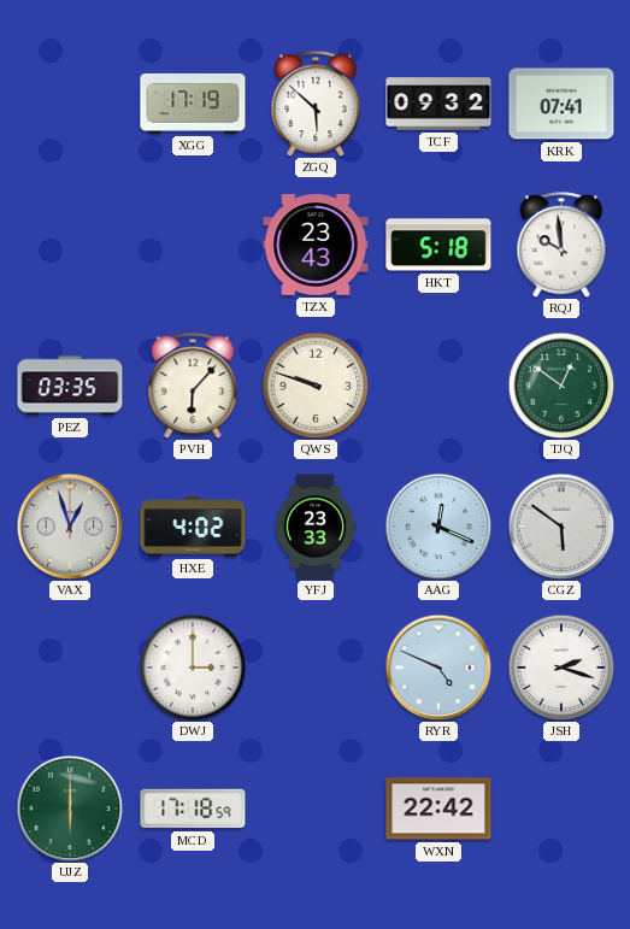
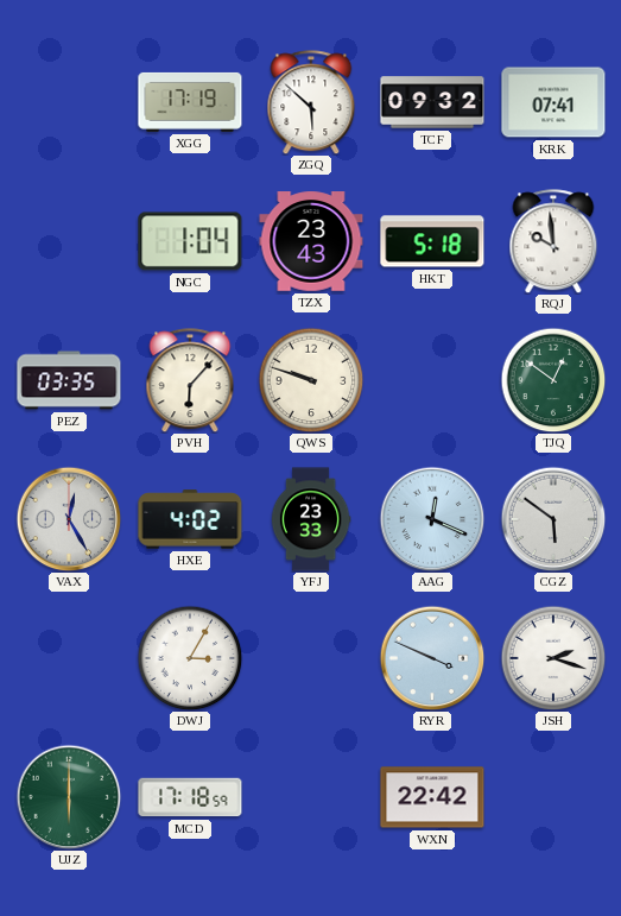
NGC: none -> 1:04
VAX: 12:57 -> 12:25
DWJ: 3:00 -> 3:05
RYR: 4:49 -> 3:49
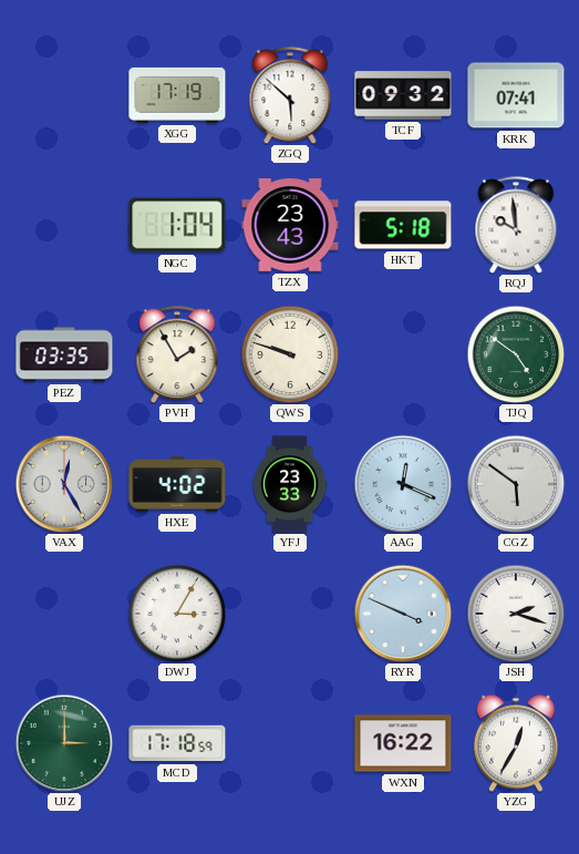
PVH: 6:07 -> 1:55
TJQ: 12:51 -> 4:51
UJZ: 6:00 -> 3:00
WXN: 22:42 -> 16:22
YZG: none -> 12:35
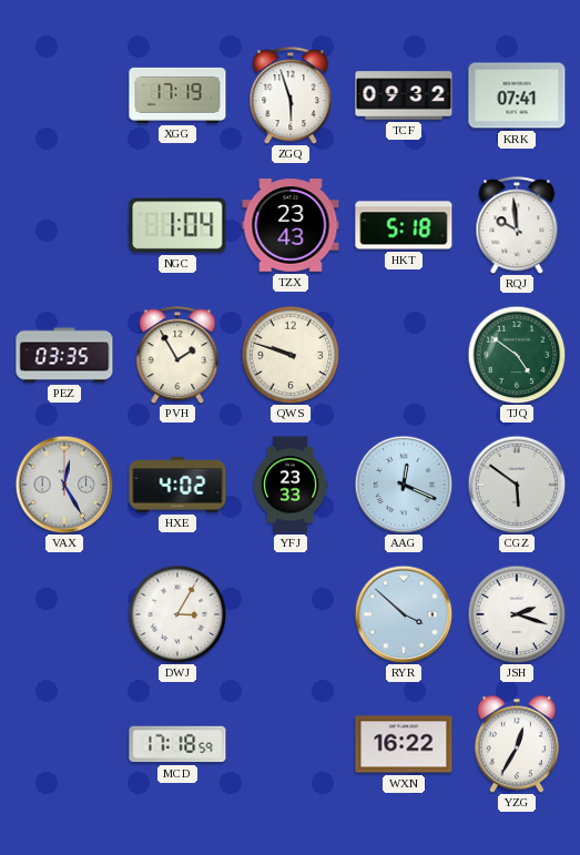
ZGQ: 5:52 -> 5:57
RYR: 3:49 -> 3:52
UJZ: 3:00 -> none
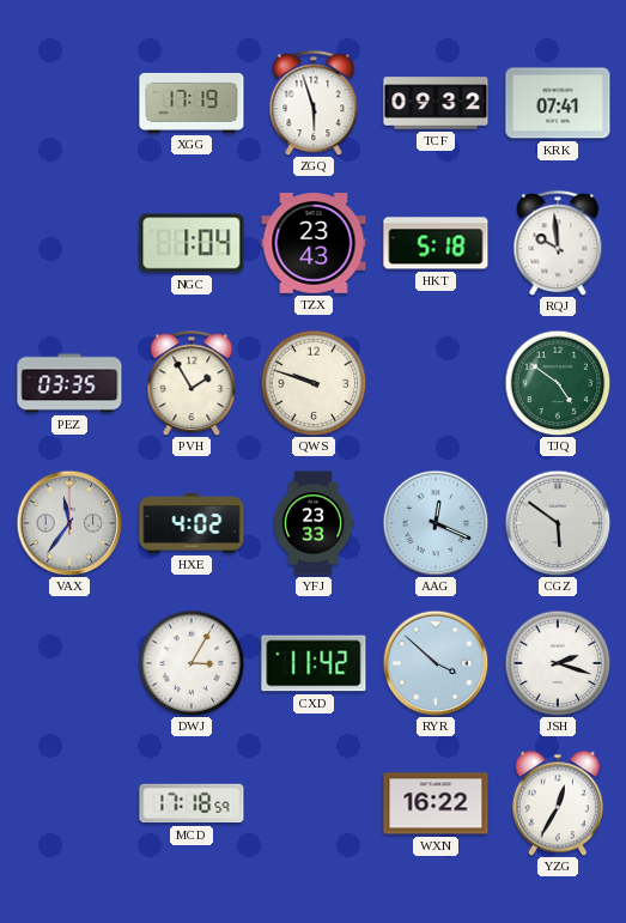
VAX: 12:25 -> 11:36
CXD: none -> 11:42
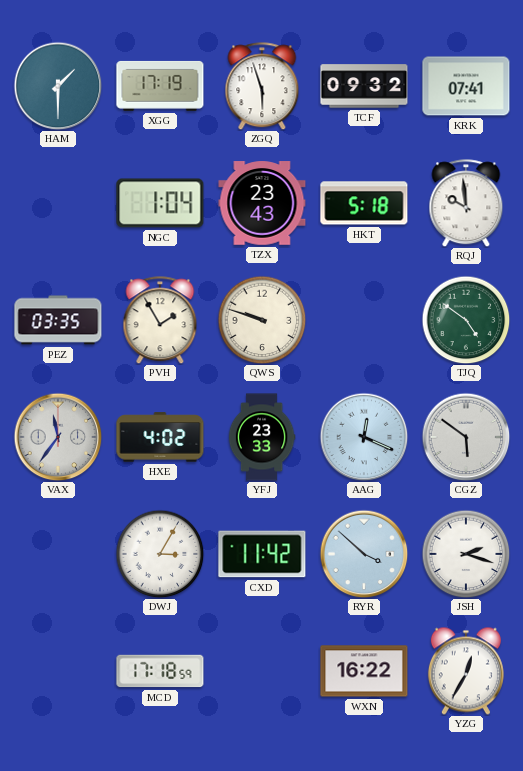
HAM: none -> 1:30
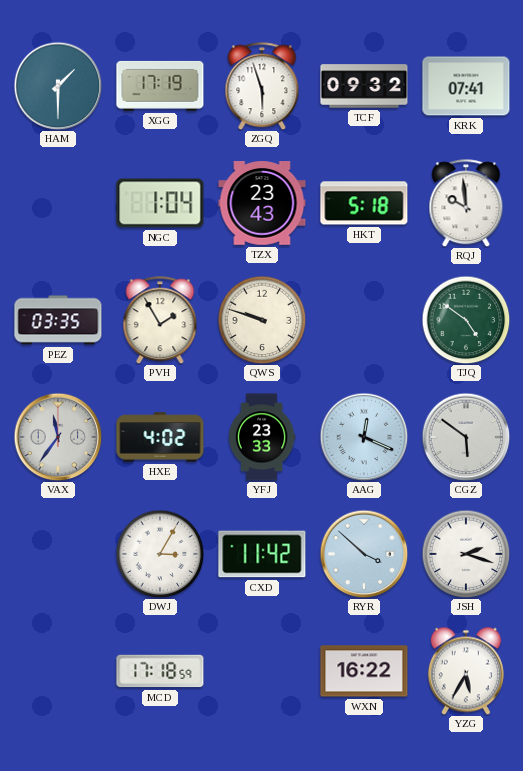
YZG: 12:35 -> 5:35
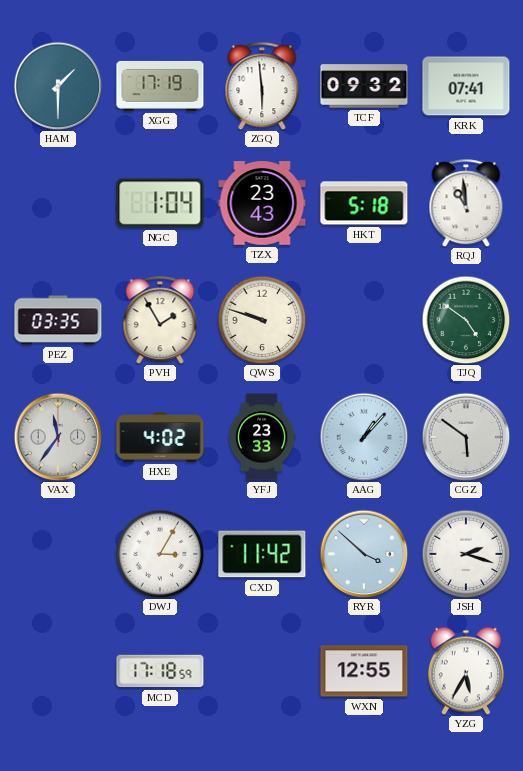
ZGQ: 5:57 -> 5:59
RQJ: 9:59 -> 10:59
AAG: 12:19 -> 1:07
WXN: 16:22 -> 12:55
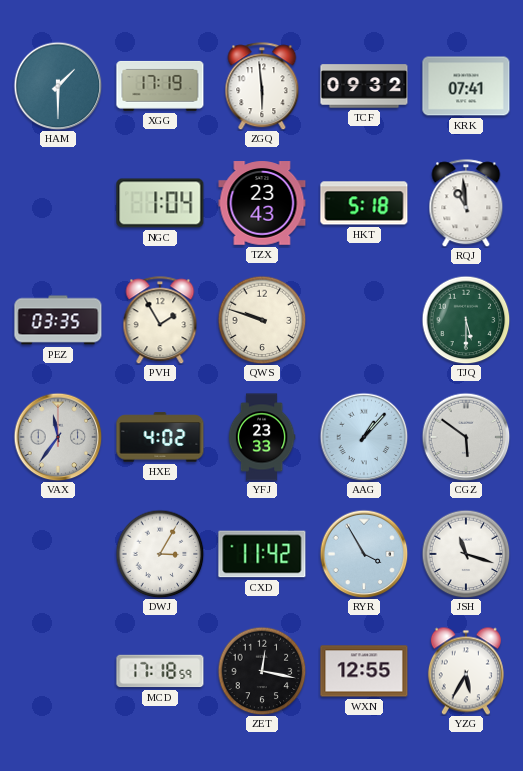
TJQ: 4:51 -> 5:30
RYR: 3:52 -> 3:55
JSH: 2:18 -> 11:18
ZET: none -> 12:17
